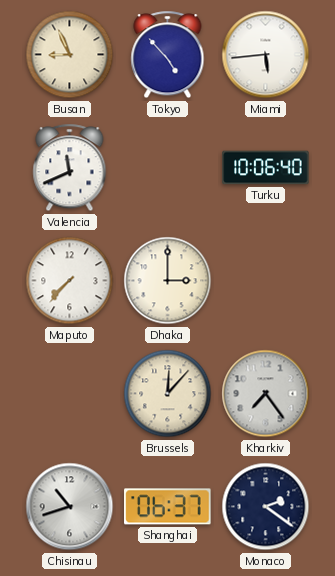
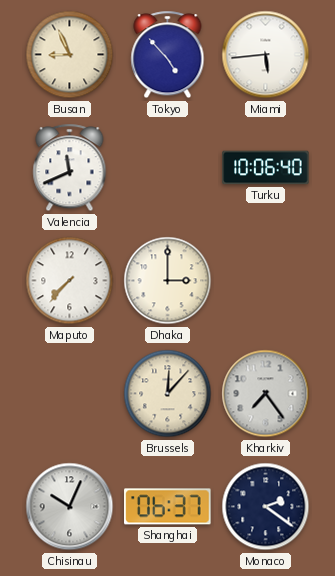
Chisinau: 10:42 -> 10:04
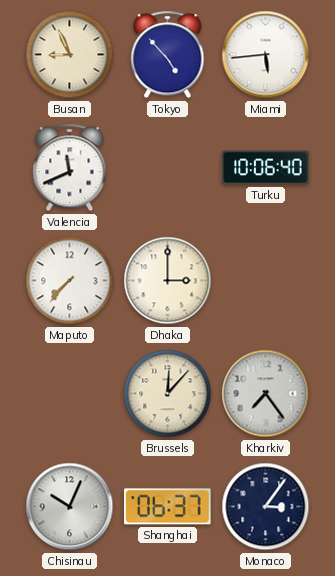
Monaco: 2:21 -> 3:06
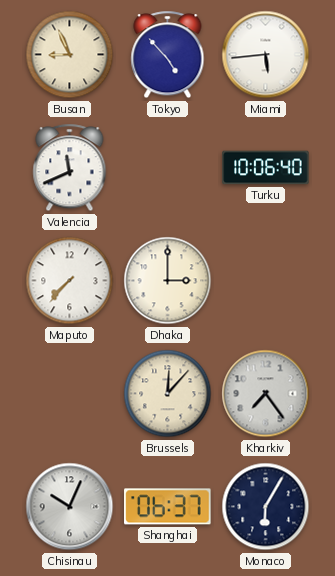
Monaco: 3:06 -> 6:05
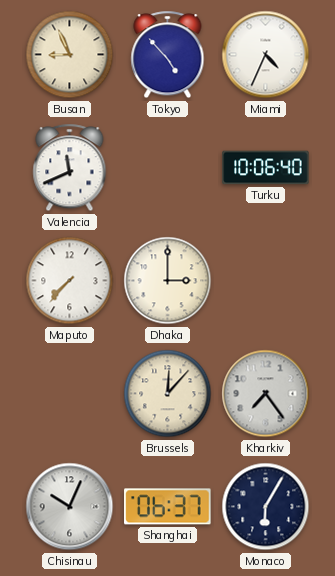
Miami: 5:44 -> 4:34
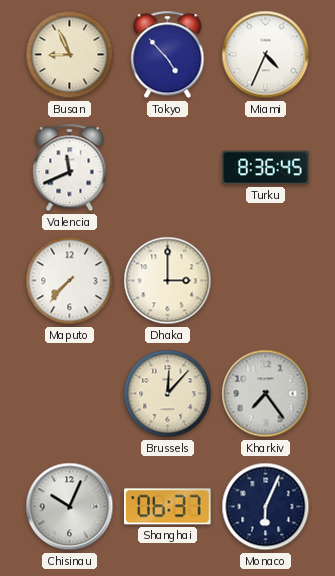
Turku: 10:06 -> 8:36
Monaco: 6:05 -> 6:04
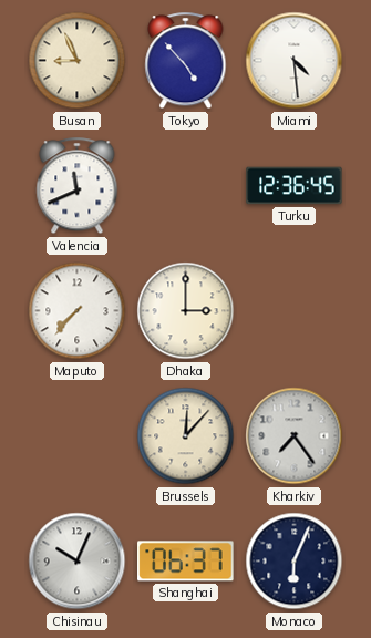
Miami: 4:34 -> 4:29
Turku: 8:36 -> 12:36
